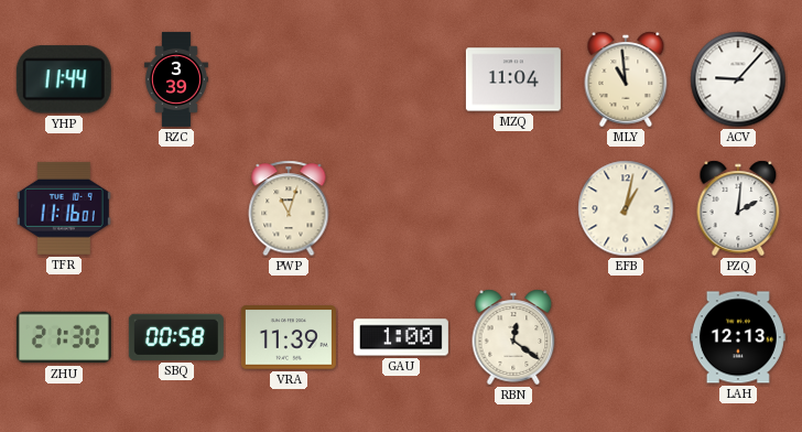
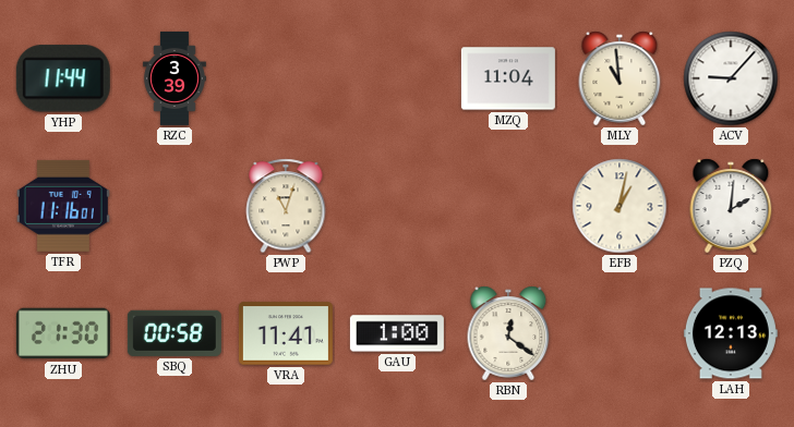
VRA: 11:39 -> 11:41
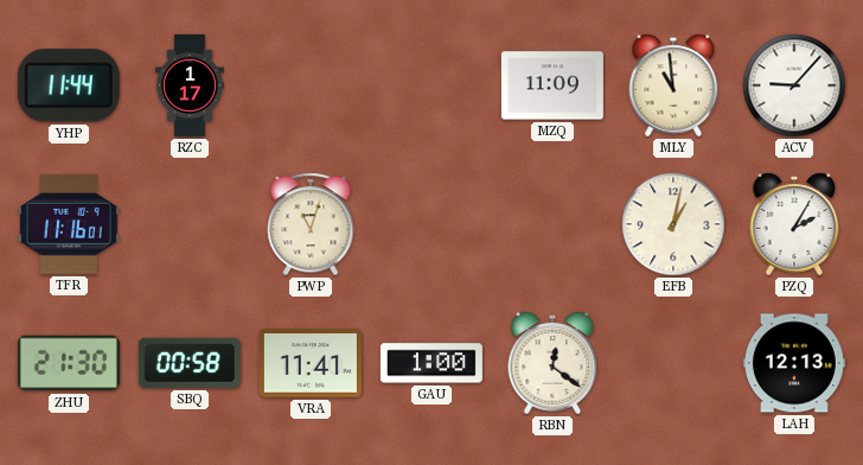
RZC: 3:39 -> 1:17
MZQ: 11:04 -> 11:09
PZQ: 2:01 -> 2:05
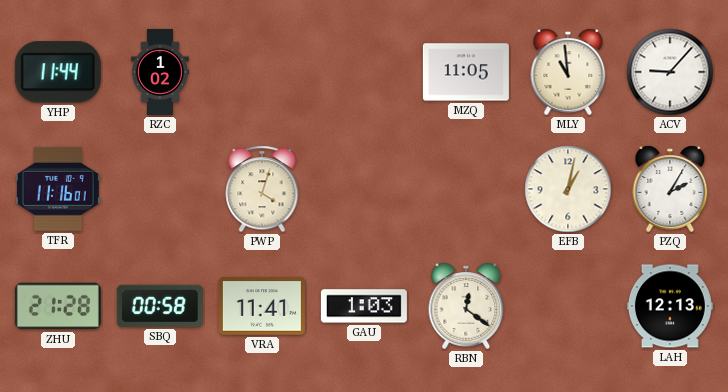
RZC: 1:17 -> 1:02
MZQ: 11:09 -> 11:05
PWP: 11:03 -> 4:03
ZHU: 21:30 -> 21:28
GAU: 1:00 -> 1:03
